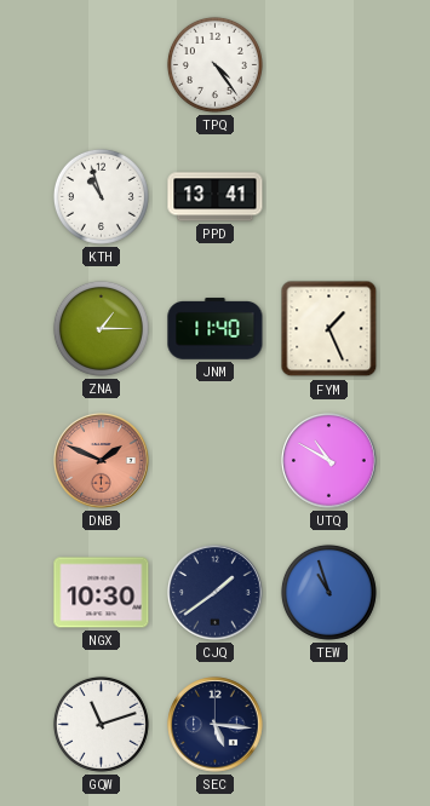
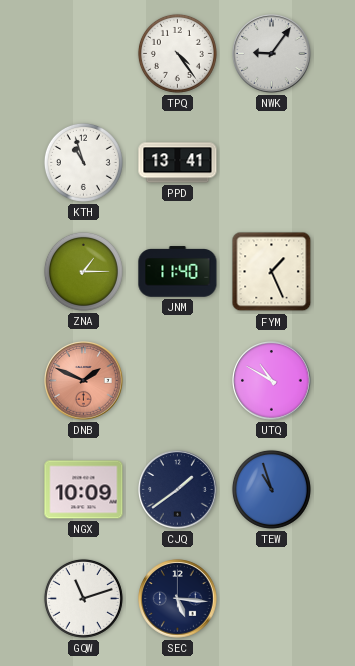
NWK: none -> 9:06
NGX: 10:30 -> 10:09
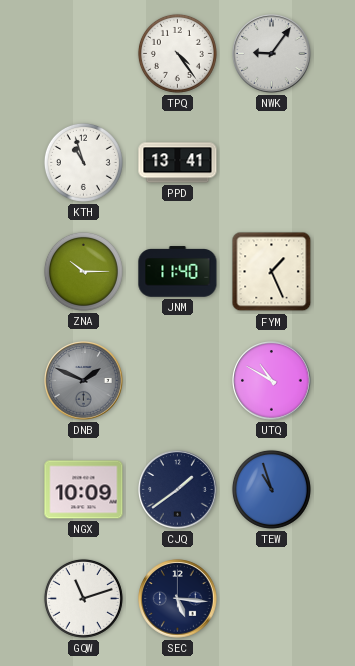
ZNA: 1:15 -> 10:15
DNB dial: salmon -> grey
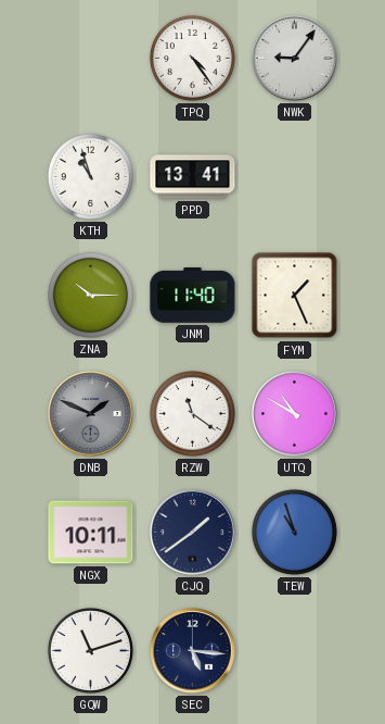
RZW: none -> 11:21
NGX: 10:09 -> 10:11
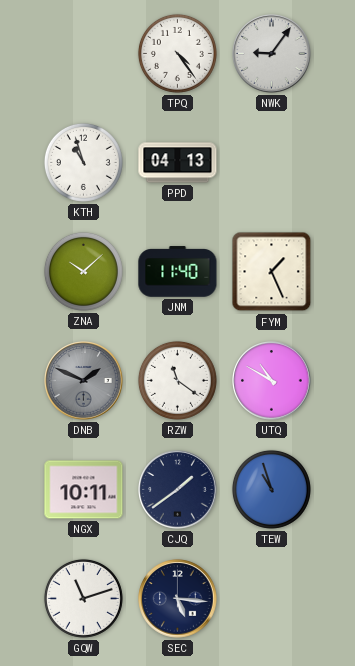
PPD: 13:41 -> 04:13
ZNA: 10:15 -> 10:08
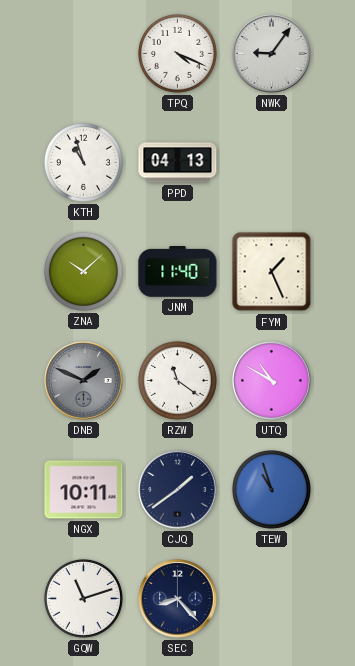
TPQ: 4:24 -> 4:19
SEC: 5:16 -> 8:23
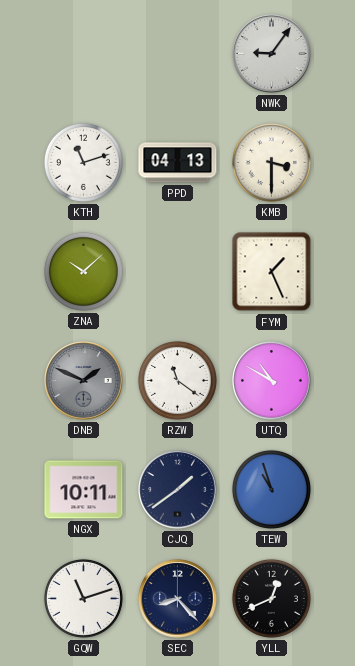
TPQ: 4:19 -> none
KTH: 10:57 -> 11:12
KMB: none -> 3:30
JNM: 11:40 -> none
YLL: none -> 12:41
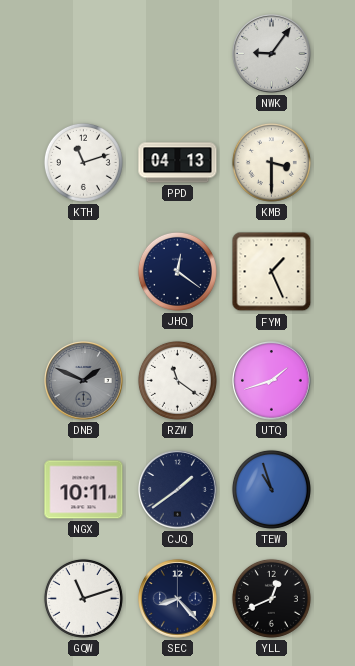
ZNA: 10:08 -> none
JHQ: none -> 12:21
UTQ: 10:50 -> 1:42
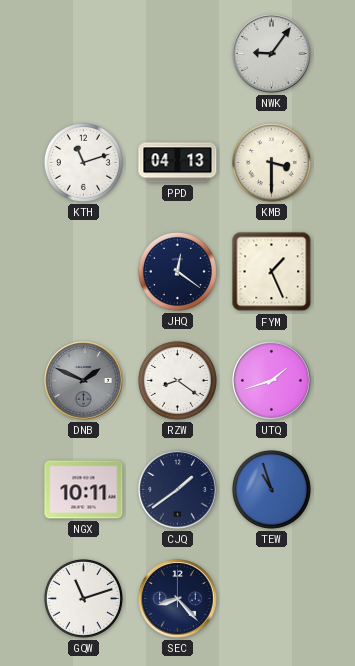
RZW: 11:21 -> 8:21
YLL: 12:41 -> none
